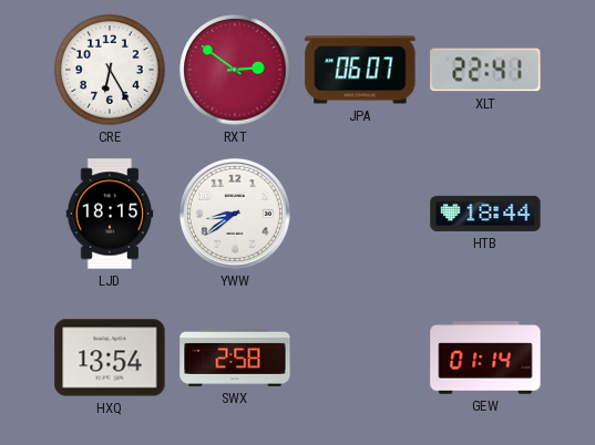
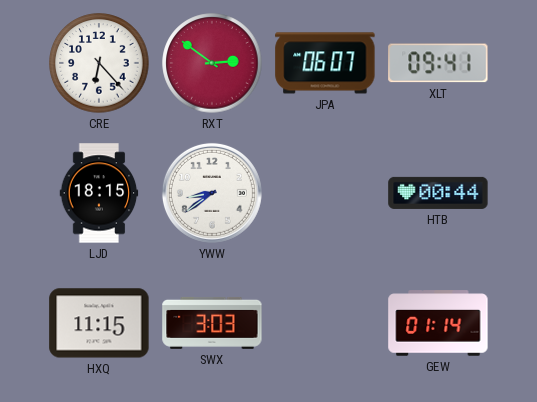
CRE: 6:25 -> 6:23
XLT: 22:41 -> 09:41
HTB: 18:44 -> 00:44
HXQ: 13:54 -> 11:15
SWX: 2:58 -> 3:03
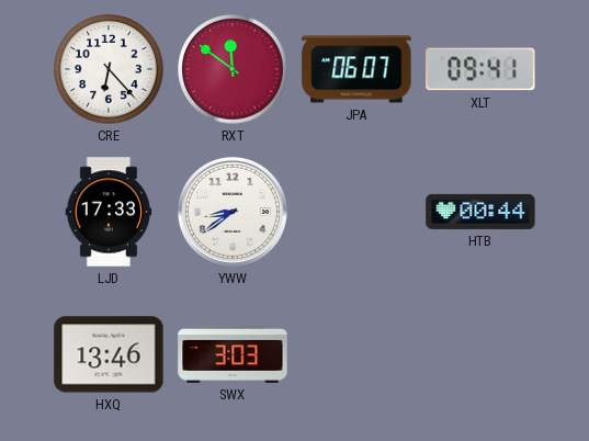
RXT: 2:51 -> 11:51
LJD: 18:15 -> 17:33
HXQ: 11:15 -> 13:46
GEW: 01:14 -> none
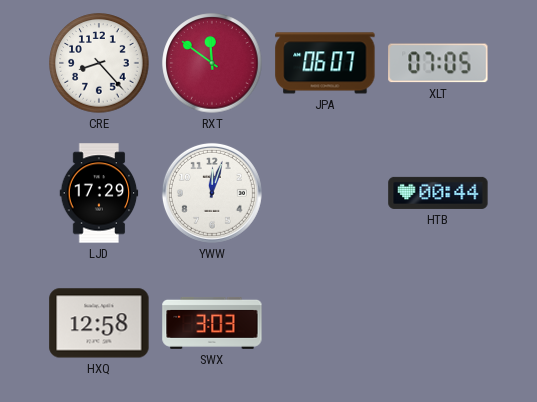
CRE: 6:23 -> 8:23
XLT: 09:41 -> 07:05
LJD: 17:33 -> 17:29
YWW: 8:39 -> 12:03
HXQ: 13:46 -> 12:58
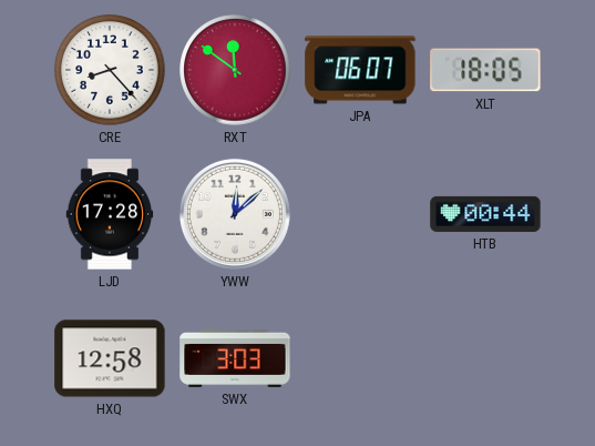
XLT: 07:05 -> 18:05
LJD: 17:29 -> 17:28
YWW: 12:03 -> 12:08
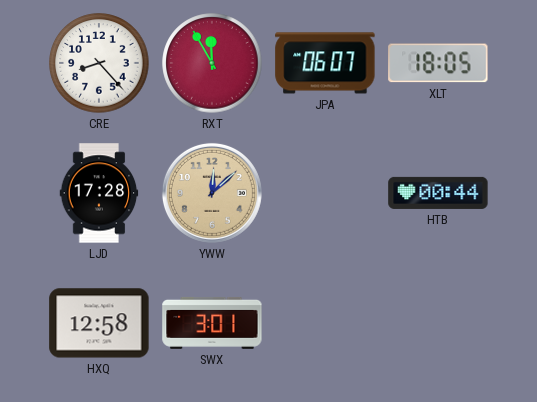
RXT: 11:51 -> 11:55
YWW dial: white -> champagne
SWX: 3:03 -> 3:01
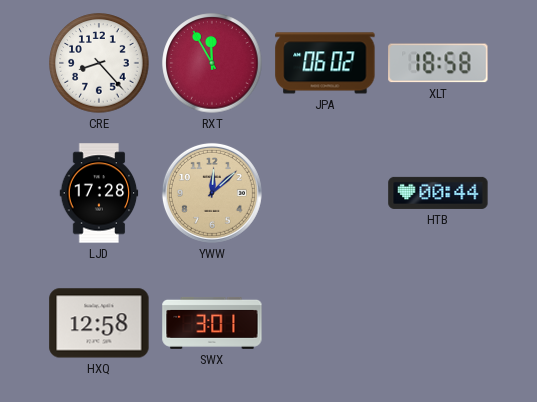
JPA: 06:07 -> 06:02
XLT: 18:05 -> 18:58
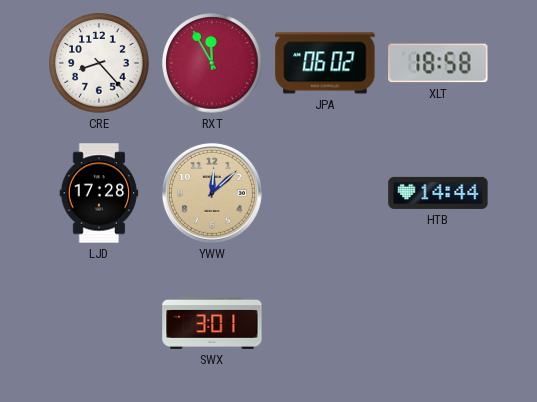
HTB: 00:44 -> 14:44
HXQ: 12:58 -> none
